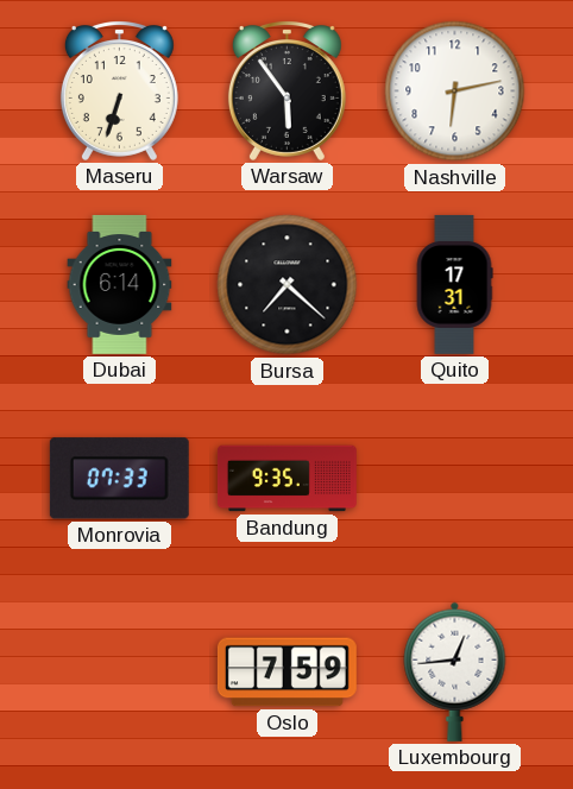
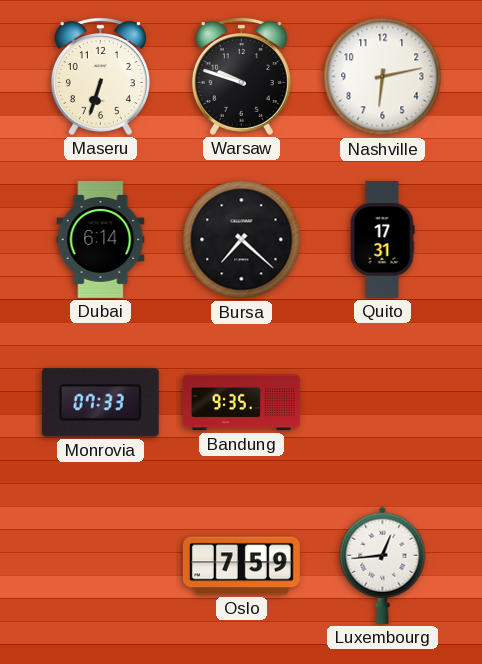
Warsaw: 5:54 -> 9:48
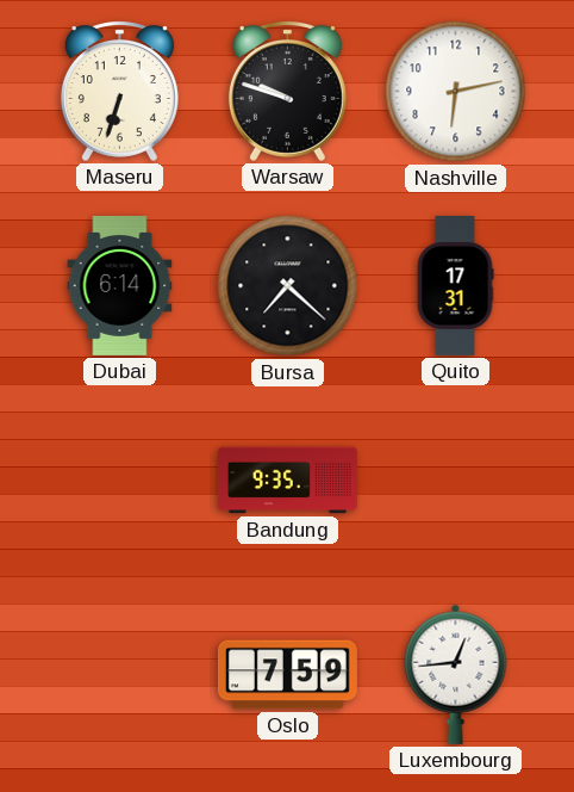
Monrovia: 07:33 -> none
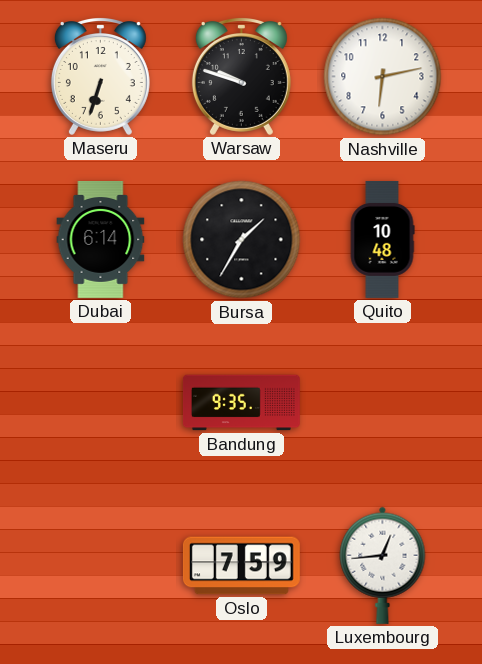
Bursa: 7:22 -> 1:35
Quito: 17:31 -> 10:48
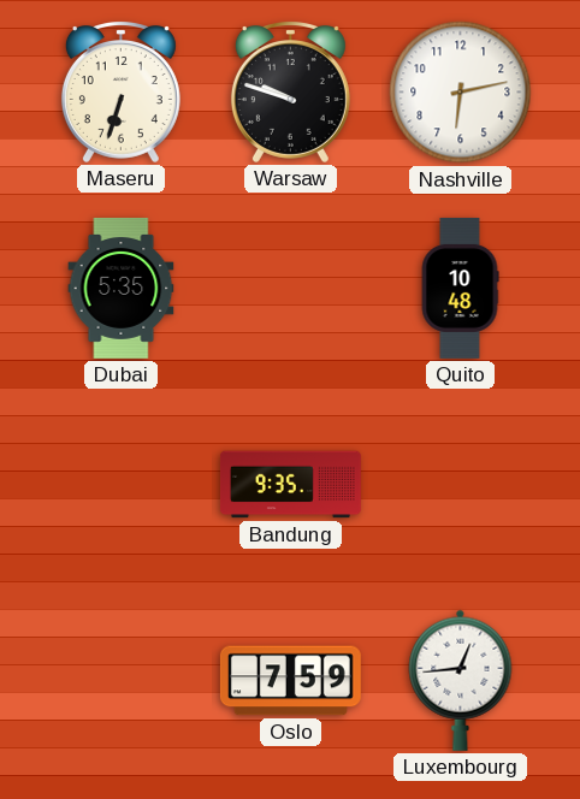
Dubai: 6:14 -> 5:35
Bursa: 1:35 -> none
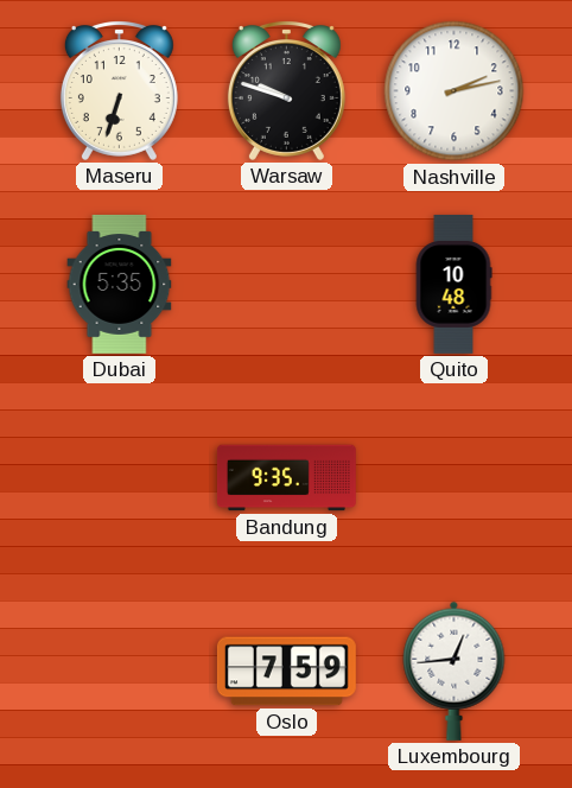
Nashville: 6:13 -> 2:13
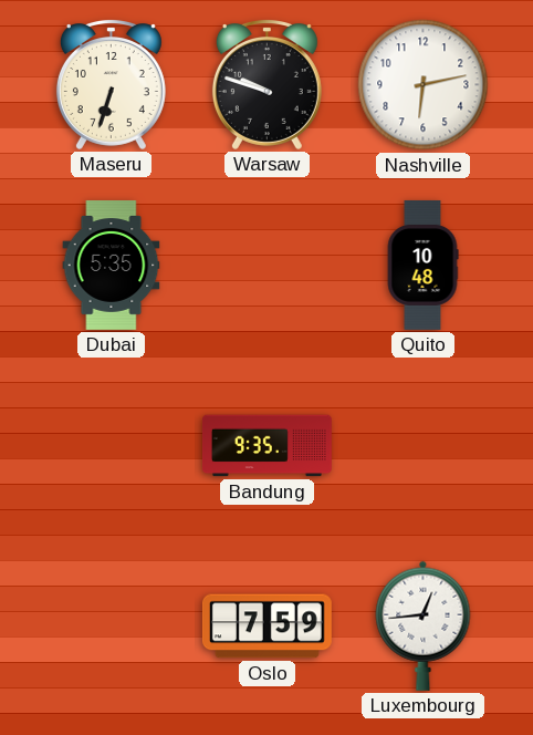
Nashville: 2:13 -> 6:13
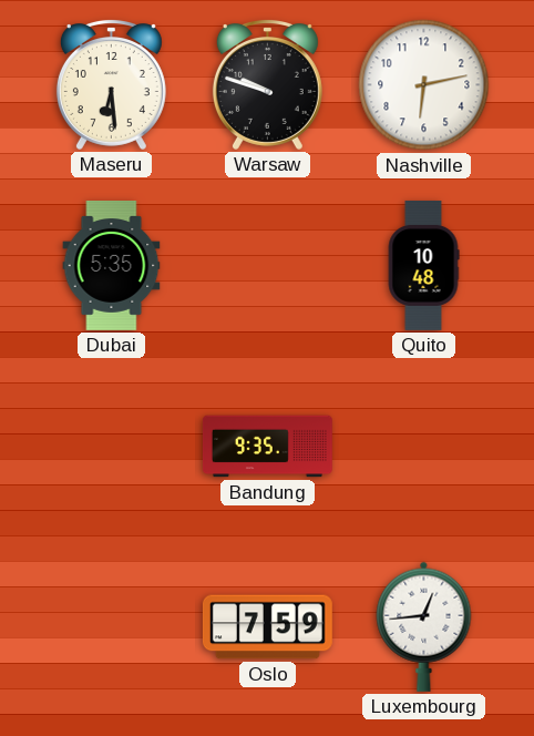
Maseru: 6:33 -> 6:29
